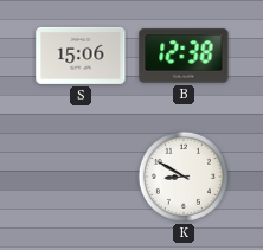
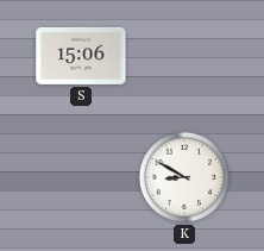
B: 12:38 -> none
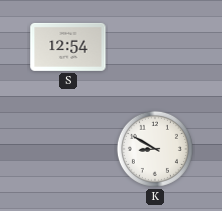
S: 15:06 -> 12:54
